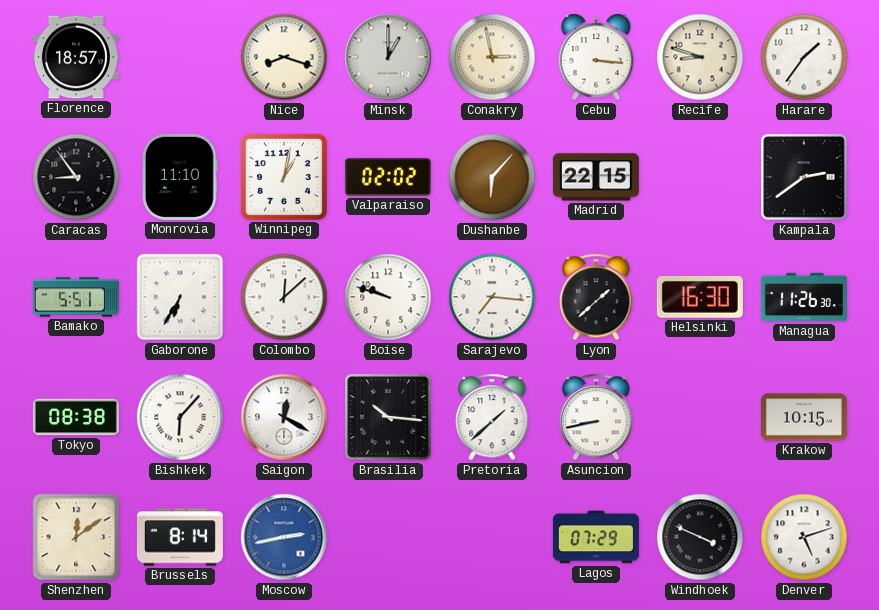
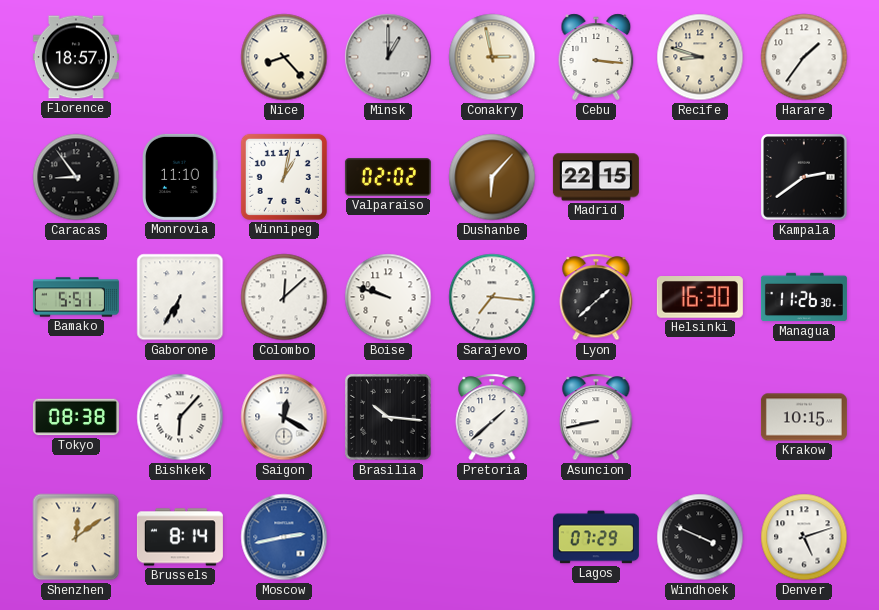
Nice: 8:18 -> 8:23
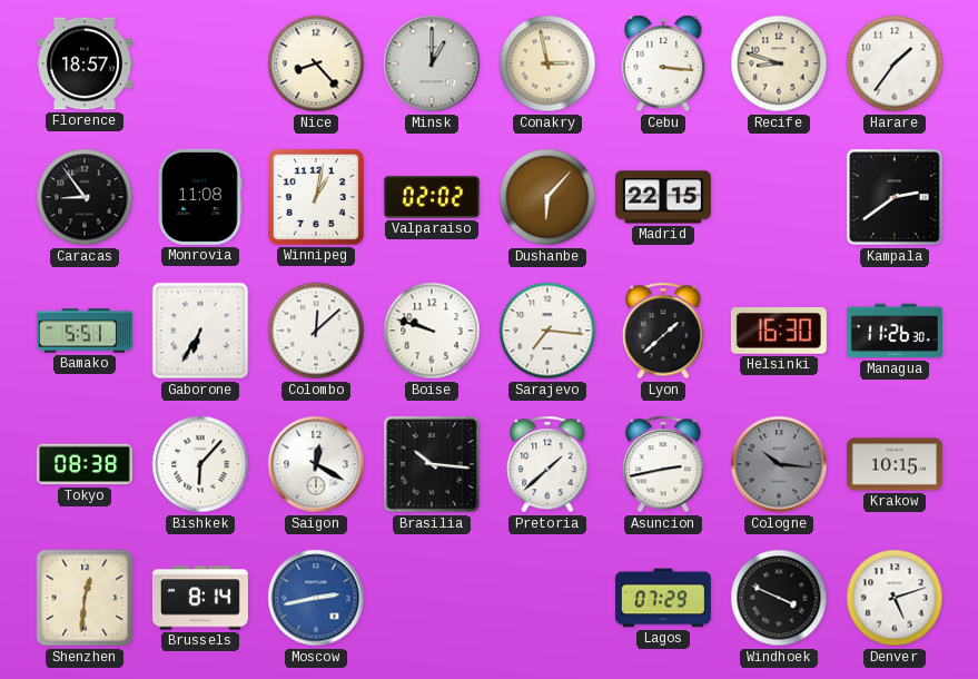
Monrovia: 11:10 -> 11:08
Asuncion: 8:43 -> 2:43
Cologne: none -> 10:16
Shenzhen: 12:09 -> 12:31
